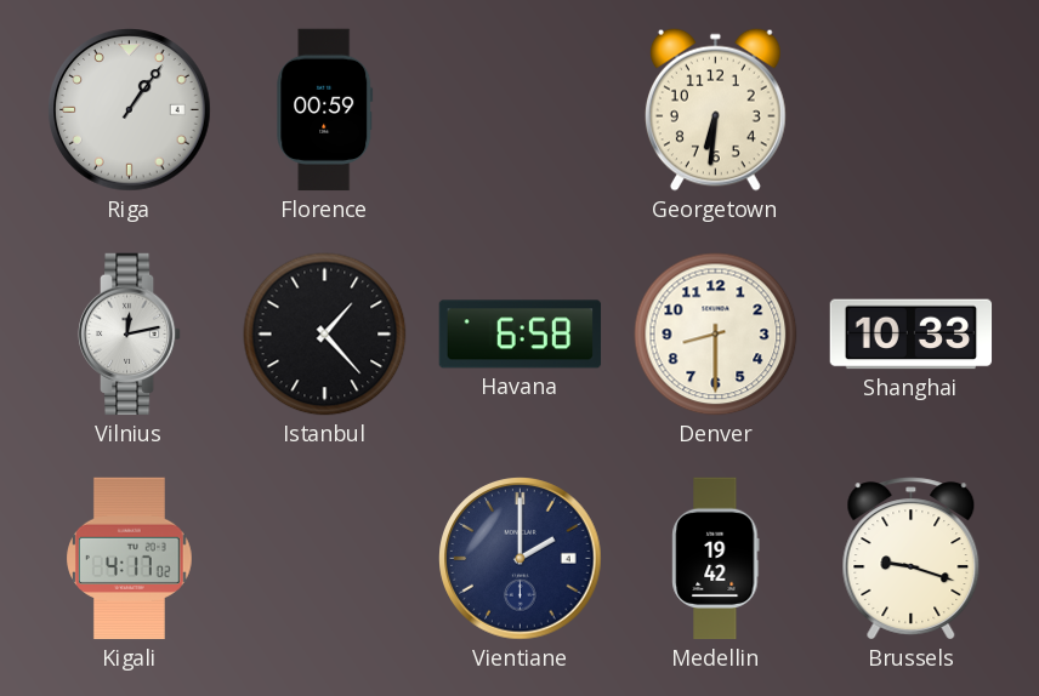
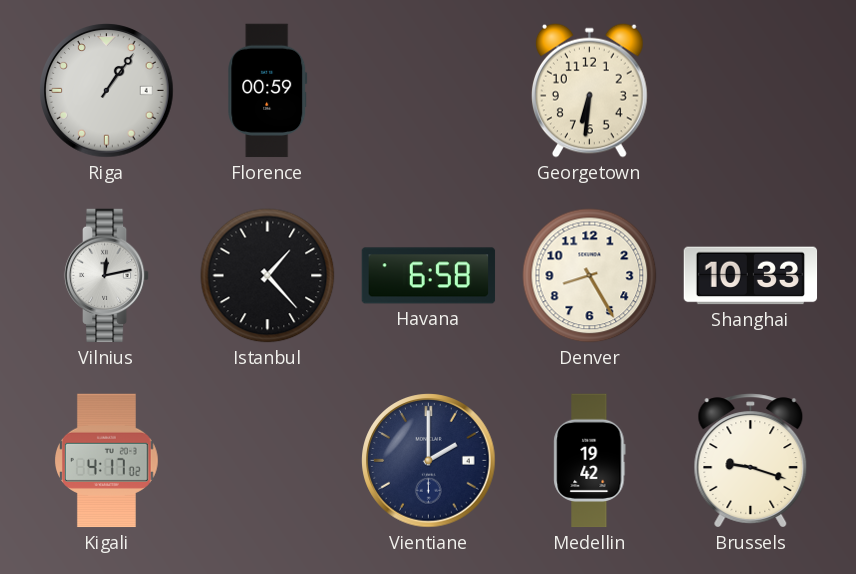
Denver: 8:30 -> 8:25
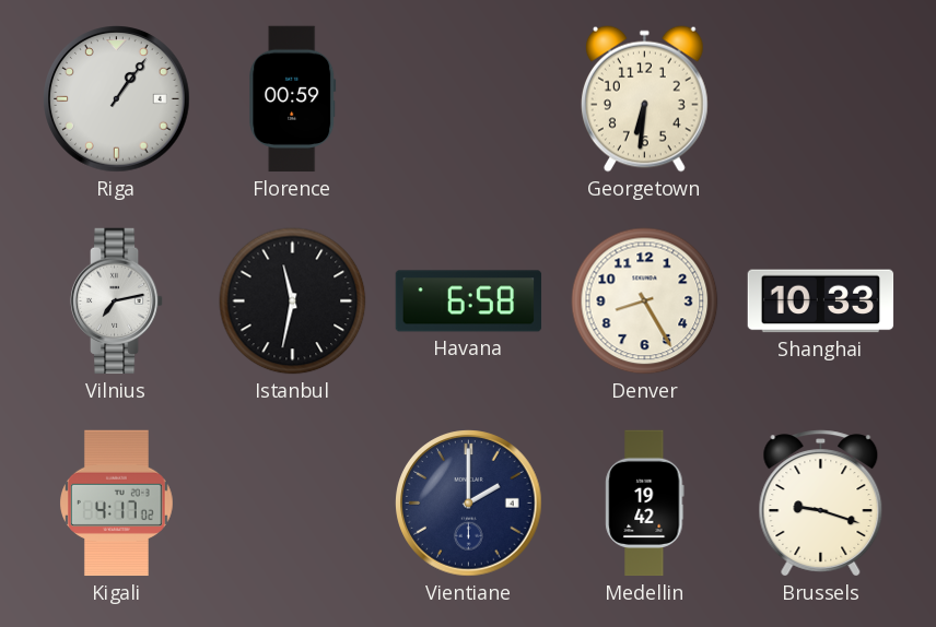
Vilnius: 12:13 -> 7:13
Istanbul: 1:23 -> 11:32
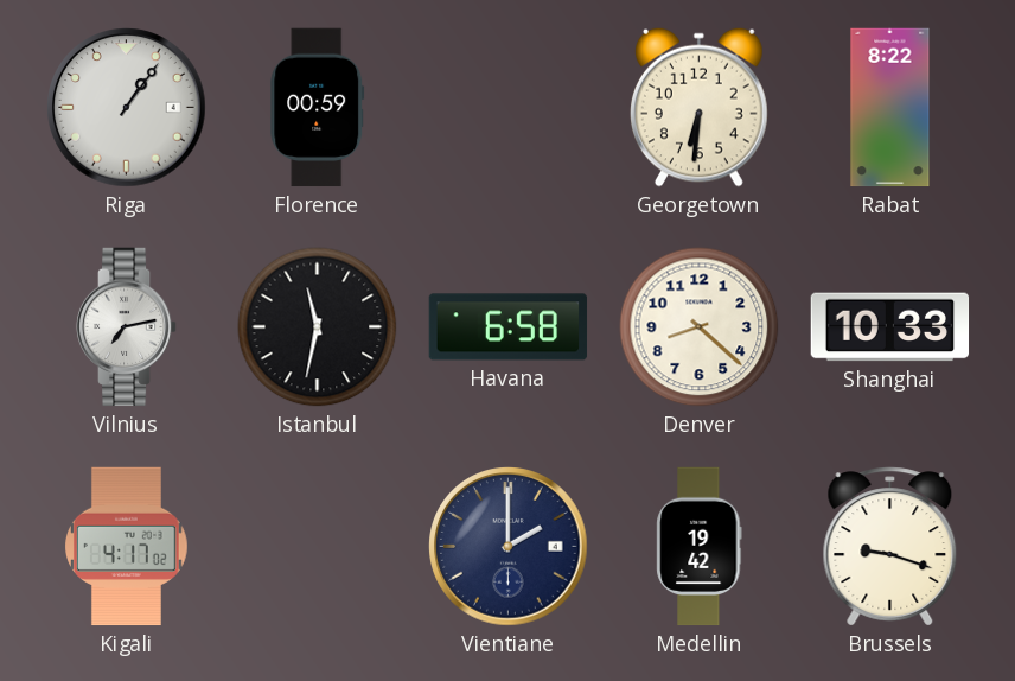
Rabat: none -> 8:22
Denver: 8:25 -> 8:22
